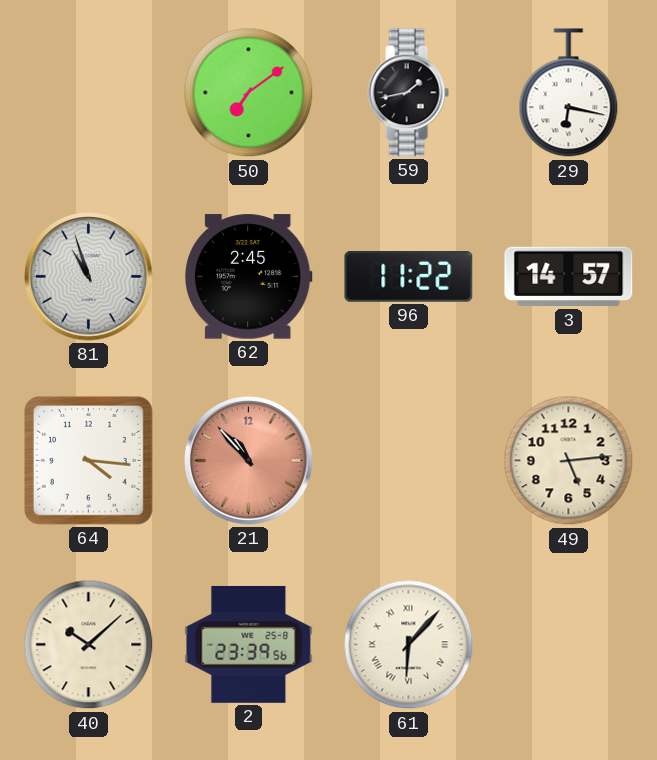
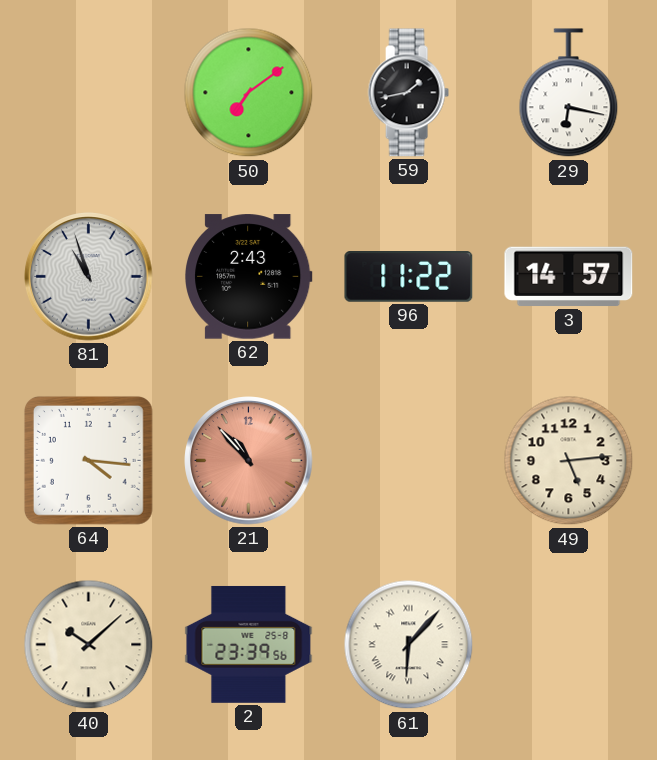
62: 2:45 -> 2:43
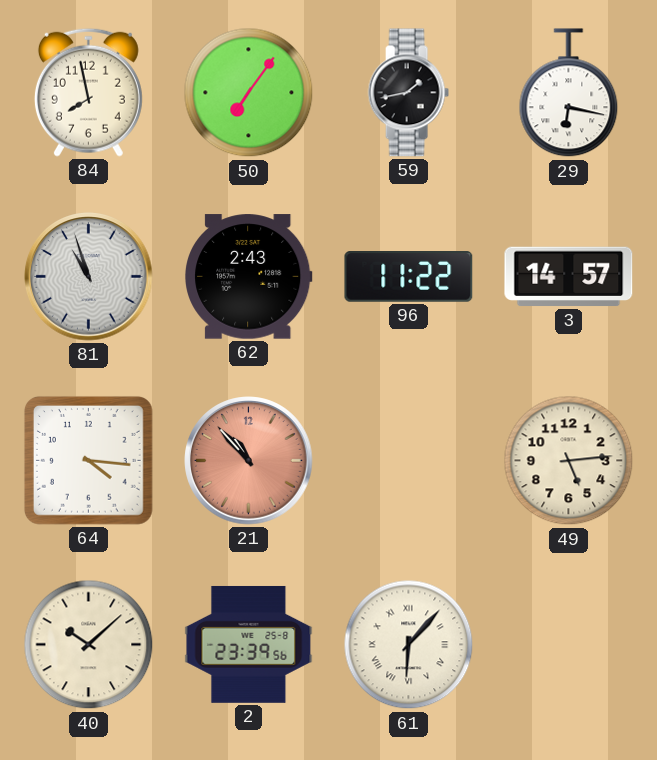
84: none -> 7:58
50: 7:09 -> 7:06
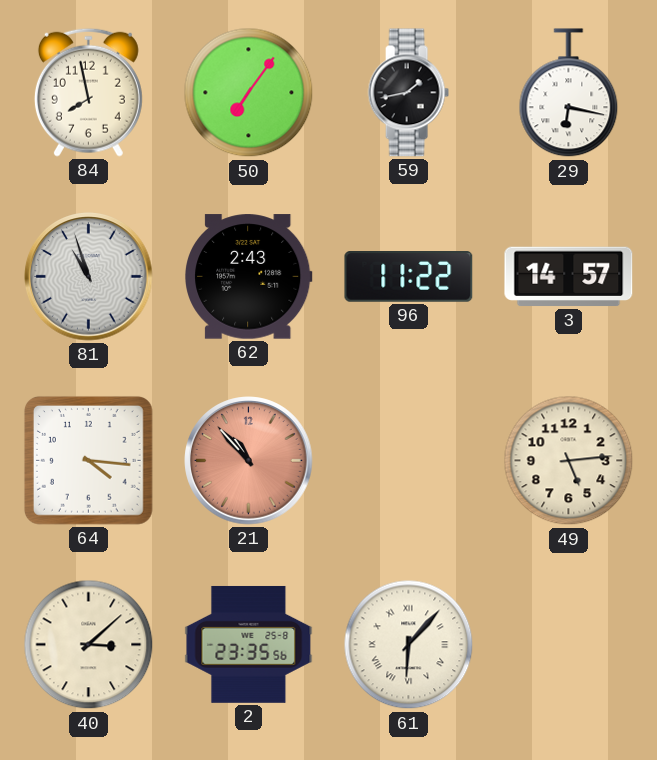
40: 10:08 -> 3:08
2: 23:39 -> 23:35
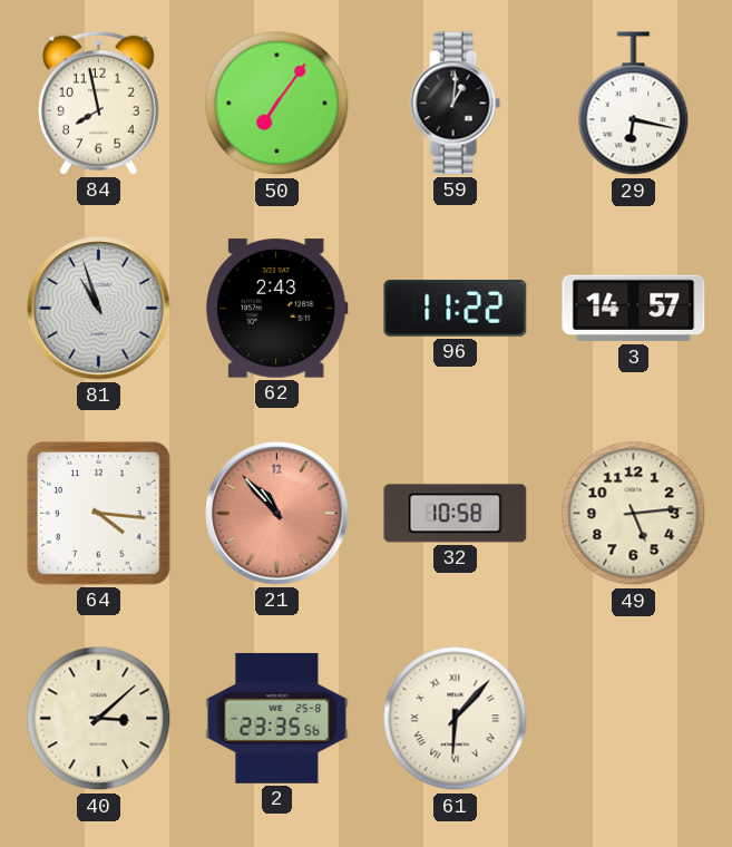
59: 1:43 -> 1:01
32: none -> 10:58
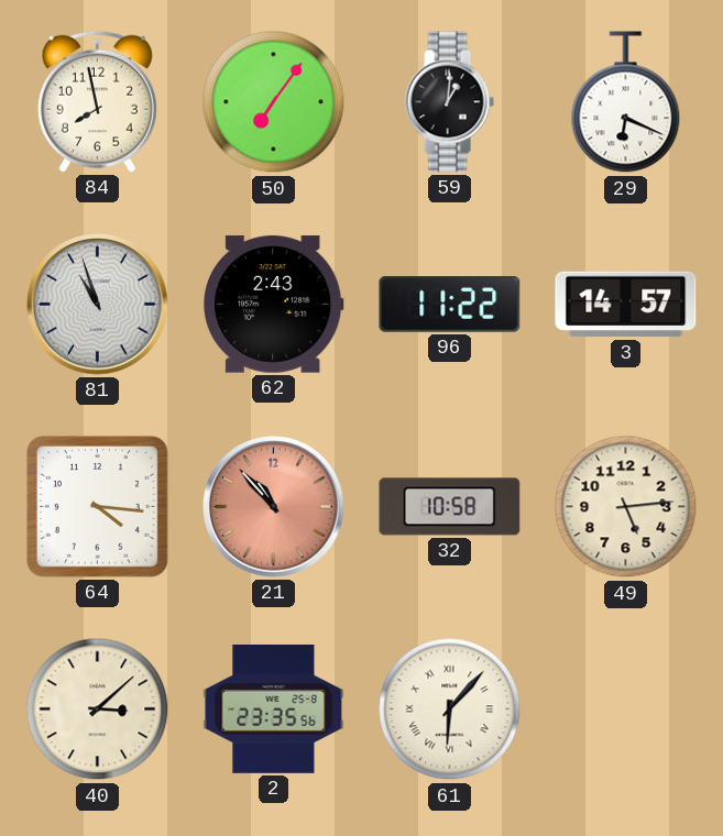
29: 6:17 -> 6:19
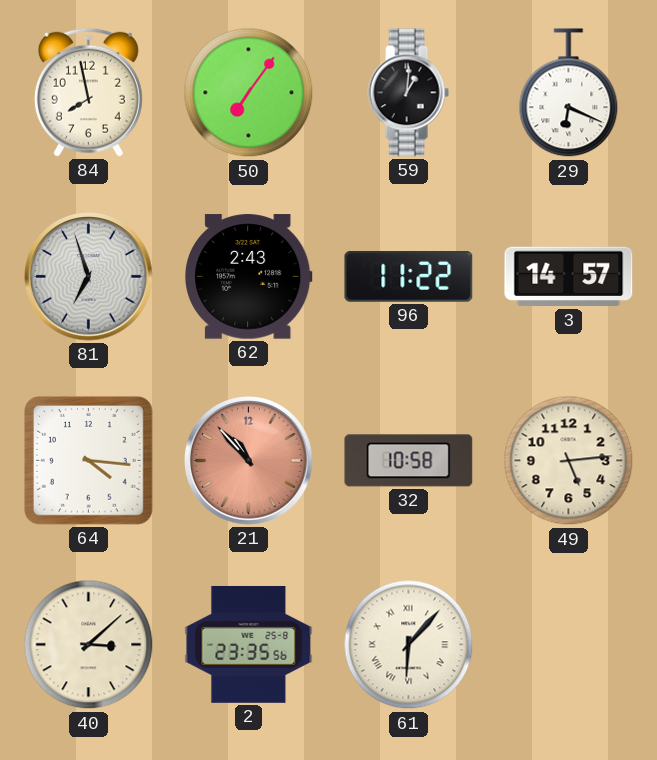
81: 10:57 -> 6:57
